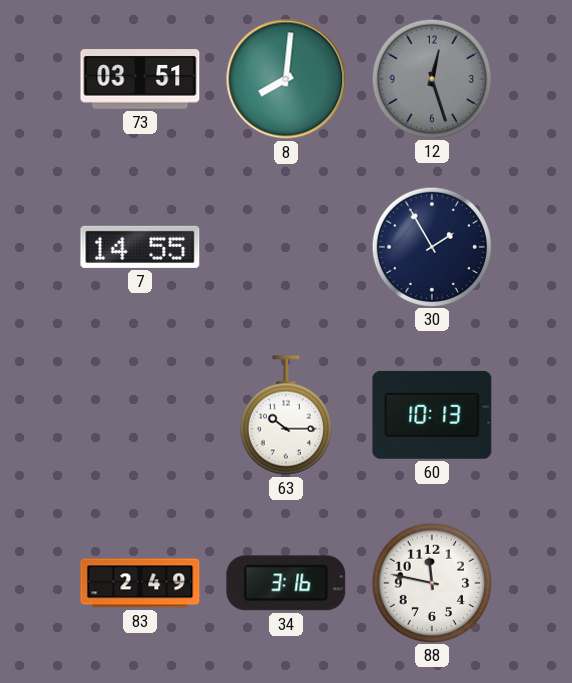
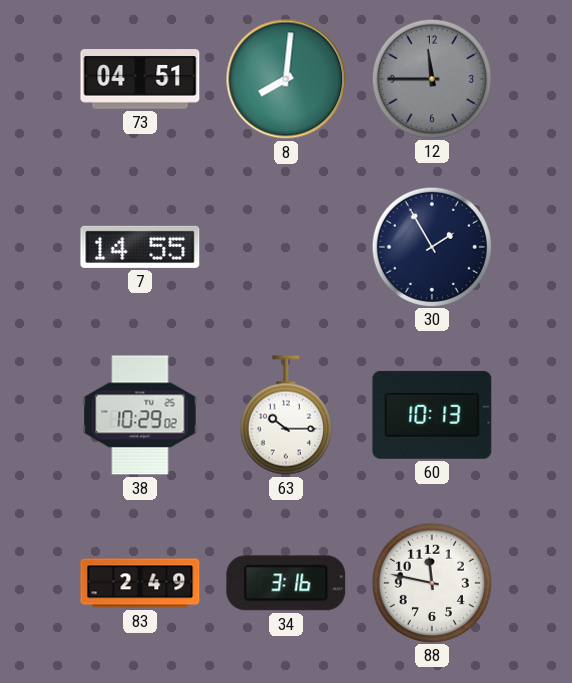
73: 03:51 -> 04:51
12: 12:27 -> 11:45
38: none -> 10:29
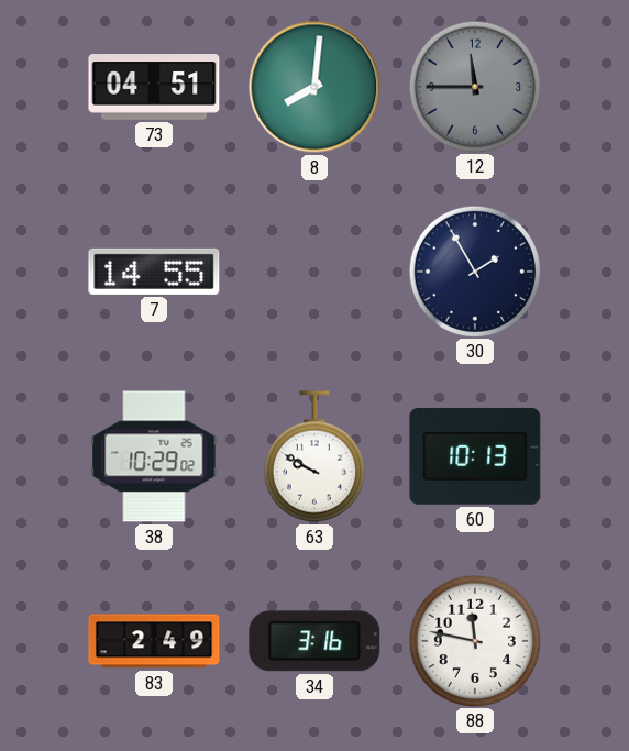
63: 10:15 -> 9:50
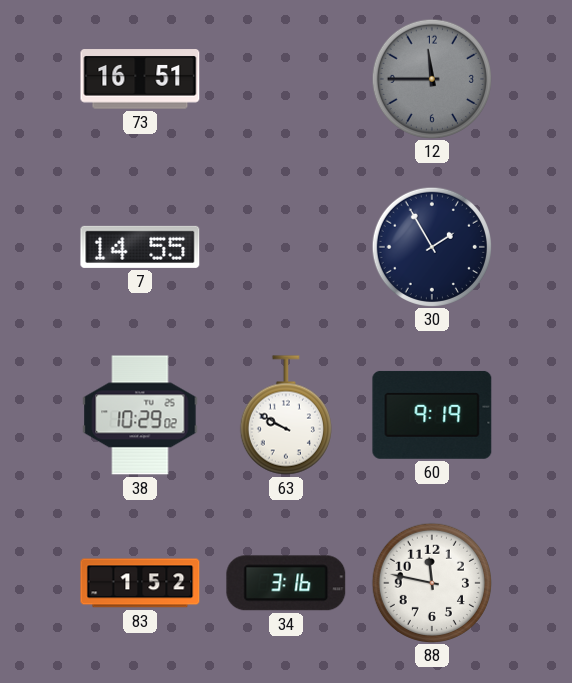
73: 04:51 -> 16:51
8: 8:01 -> none
60: 10:13 -> 9:19
83: 2:49 -> 1:52
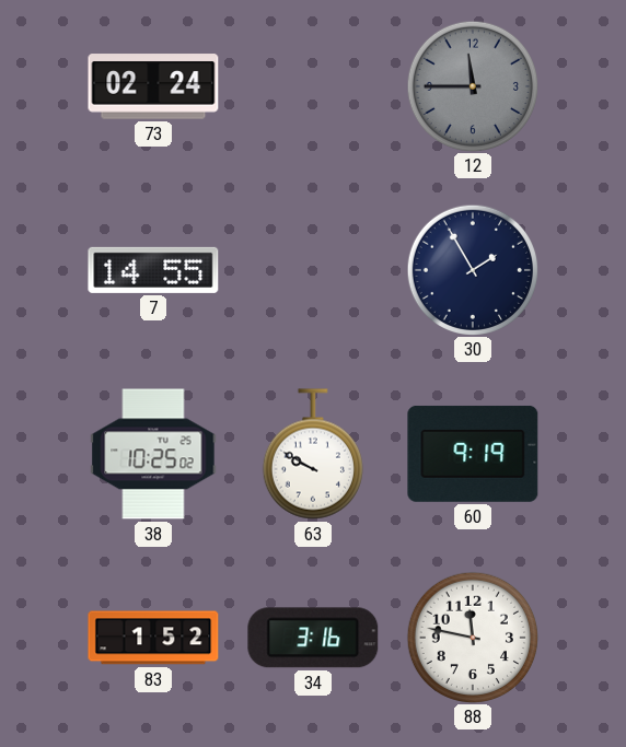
73: 16:51 -> 02:24
38: 10:29 -> 10:25
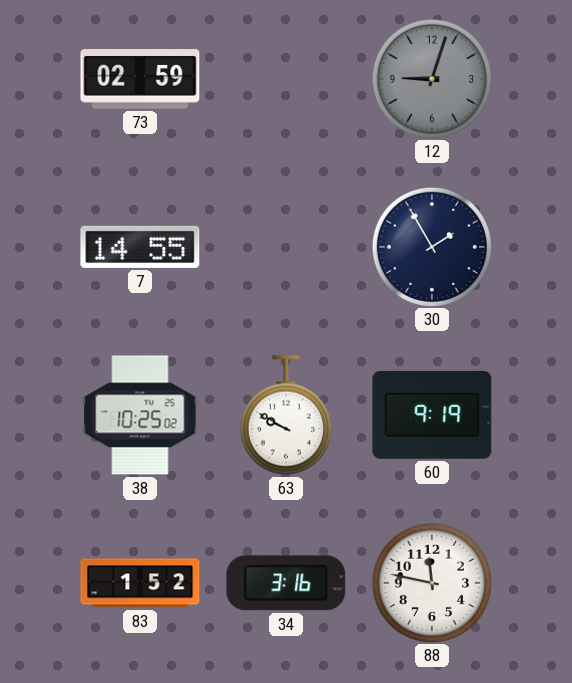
73: 02:24 -> 02:59
12: 11:45 -> 9:03
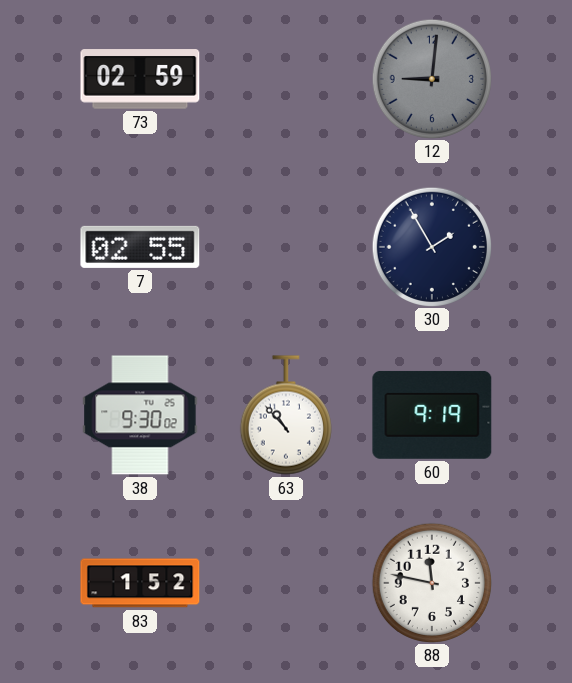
12: 9:03 -> 9:01
7: 14:55 -> 02:55
38: 10:25 -> 9:30
63: 9:50 -> 10:53
34: 3:16 -> none
